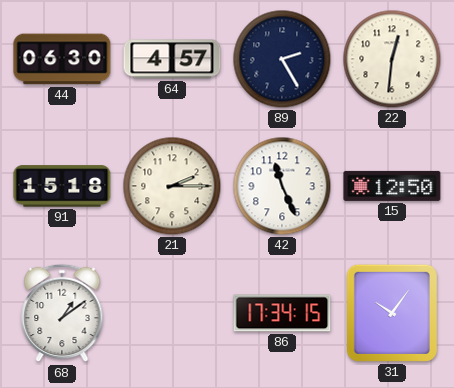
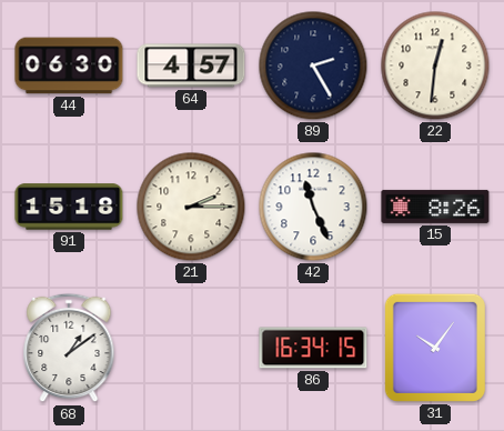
15: 12:50 -> 8:26
86: 17:34 -> 16:34
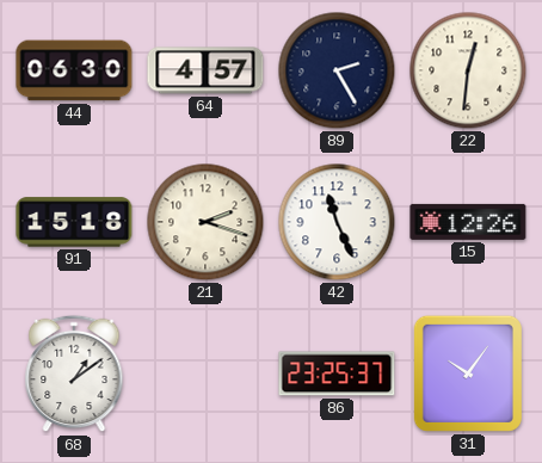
21: 2:15 -> 2:18
15: 8:26 -> 12:26
86: 16:34 -> 23:25
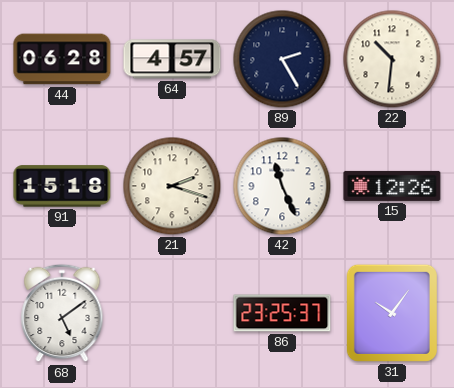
44: 06:30 -> 06:28
22: 12:31 -> 10:31
68: 1:09 -> 5:09
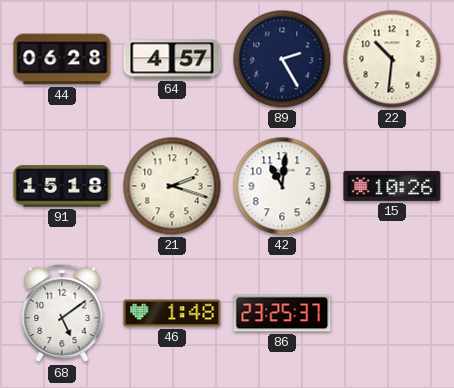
42: 11:26 -> 11:01
15: 12:26 -> 10:26
46: none -> 1:48
31: 10:06 -> none
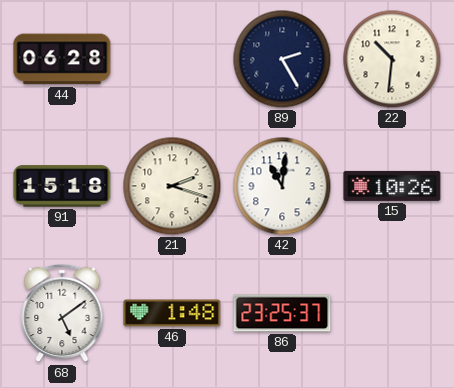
64: 4:57 -> none
